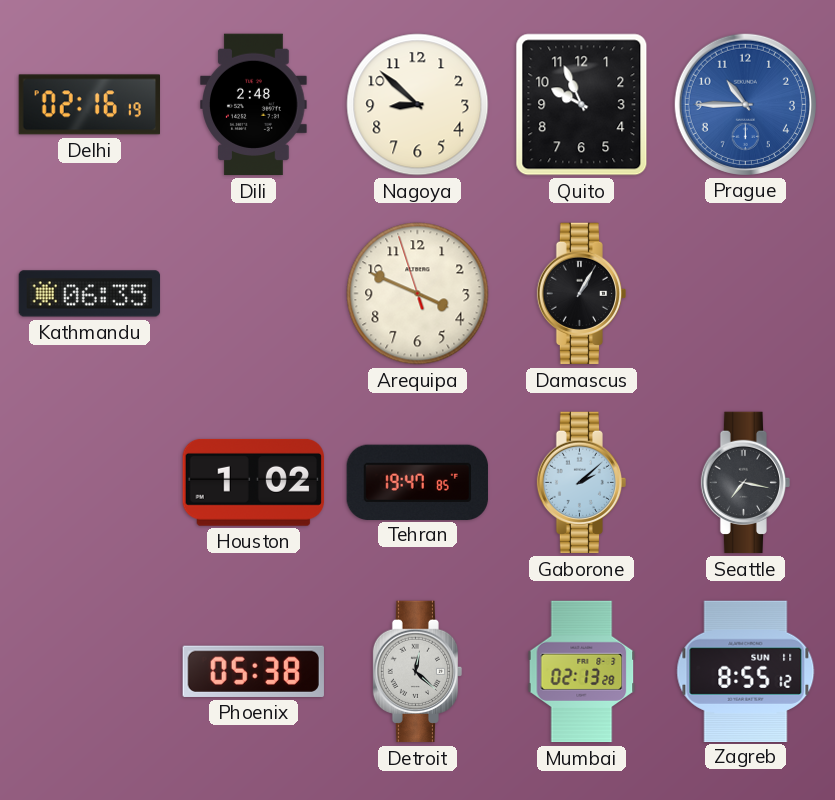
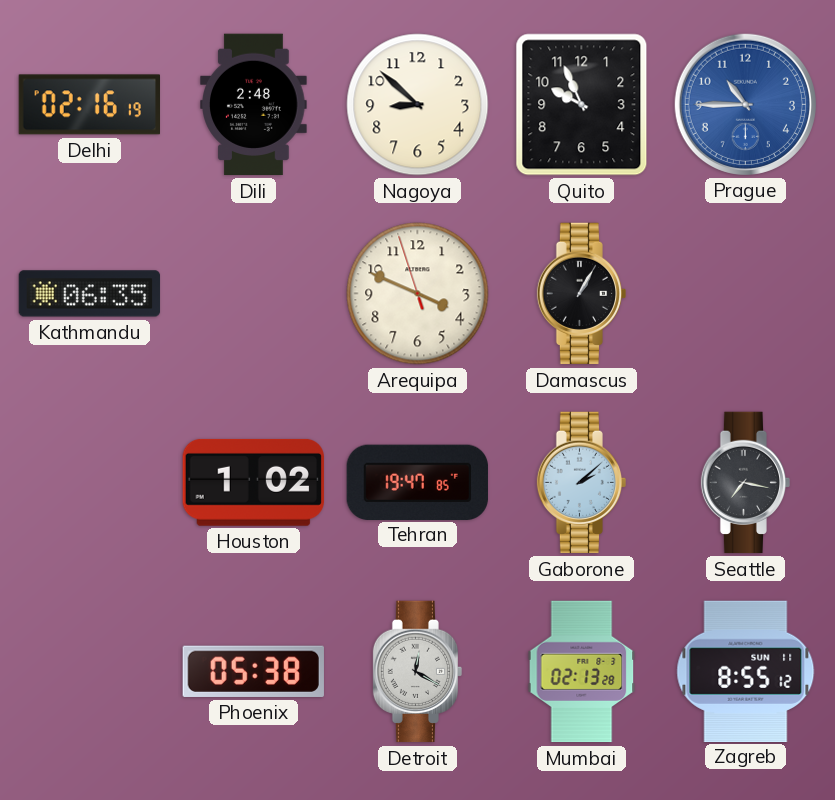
Detroit: 12:22 -> 12:20
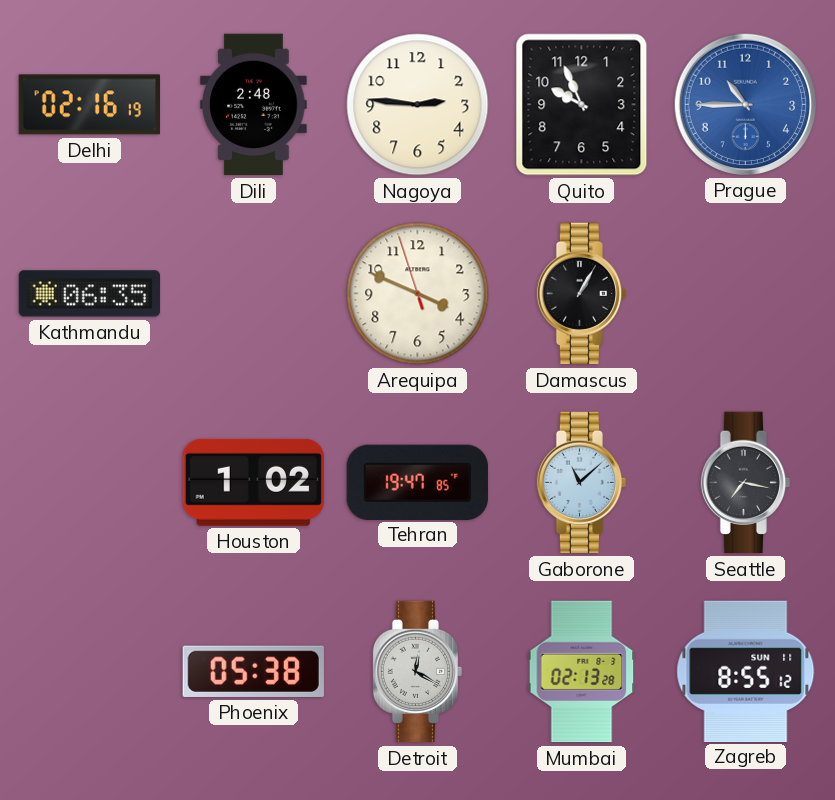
Nagoya: 8:52 -> 2:46
Gaborone: 2:08 -> 11:08
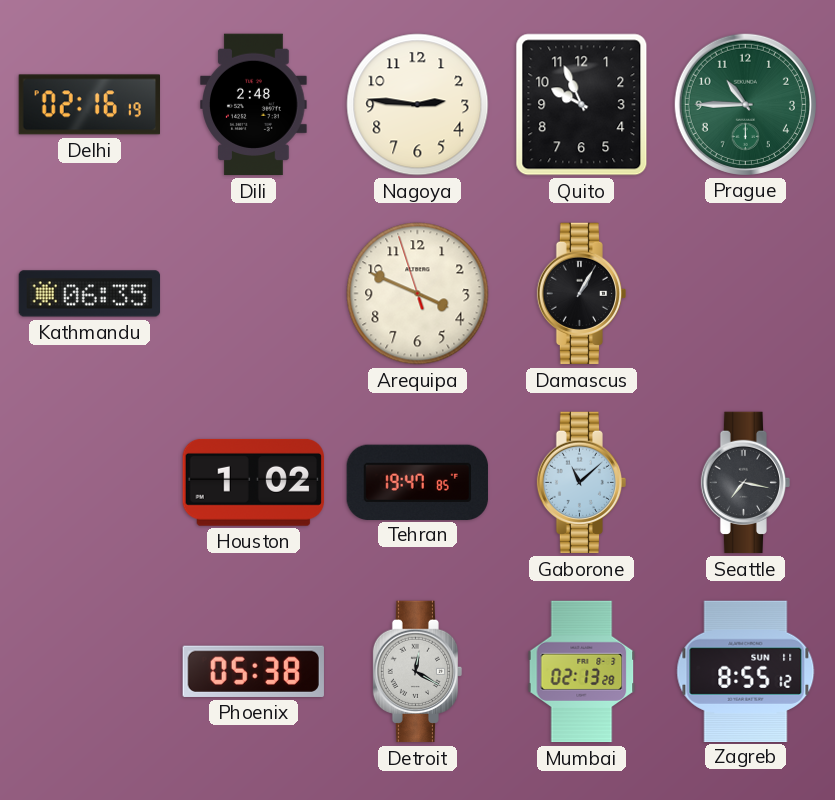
Prague dial: blue -> green
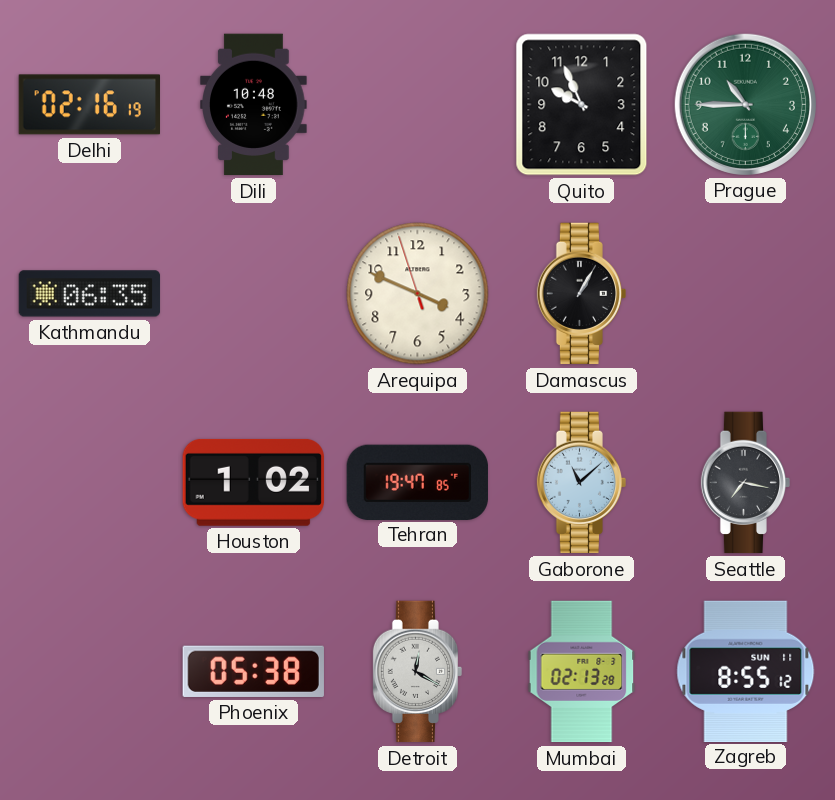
Dili: 2:48 -> 10:48
Nagoya: 2:46 -> none
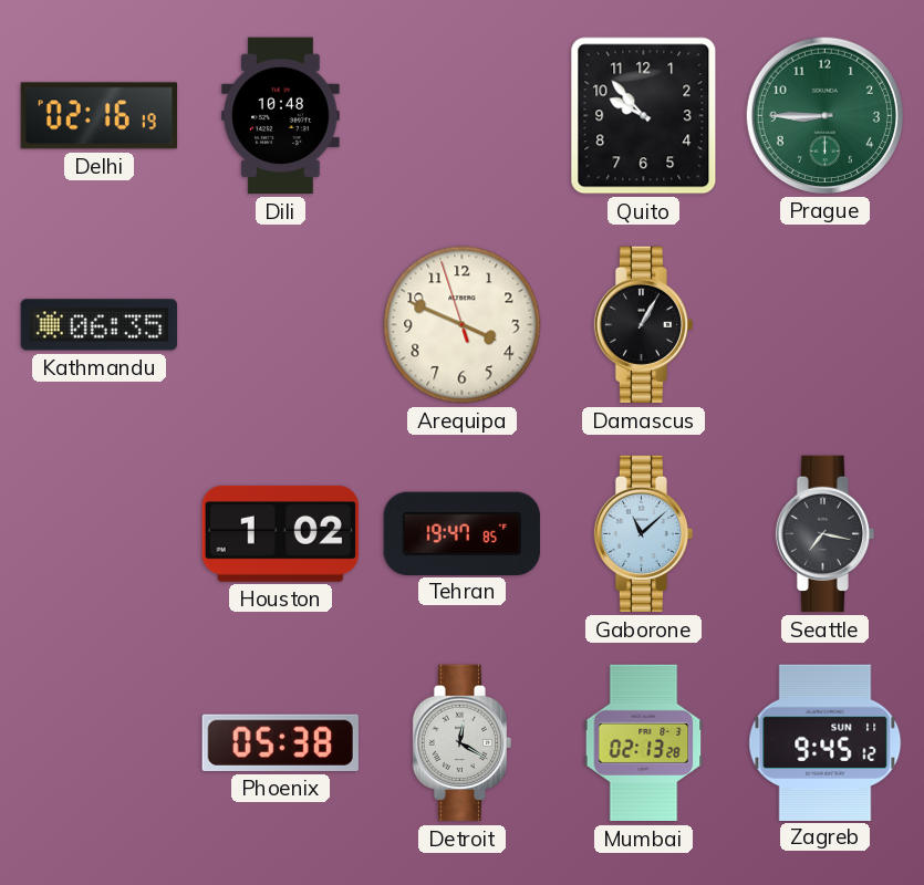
Quito: 9:56 -> 9:53
Prague: 10:45 -> 8:45
Zagreb: 8:55 -> 9:45
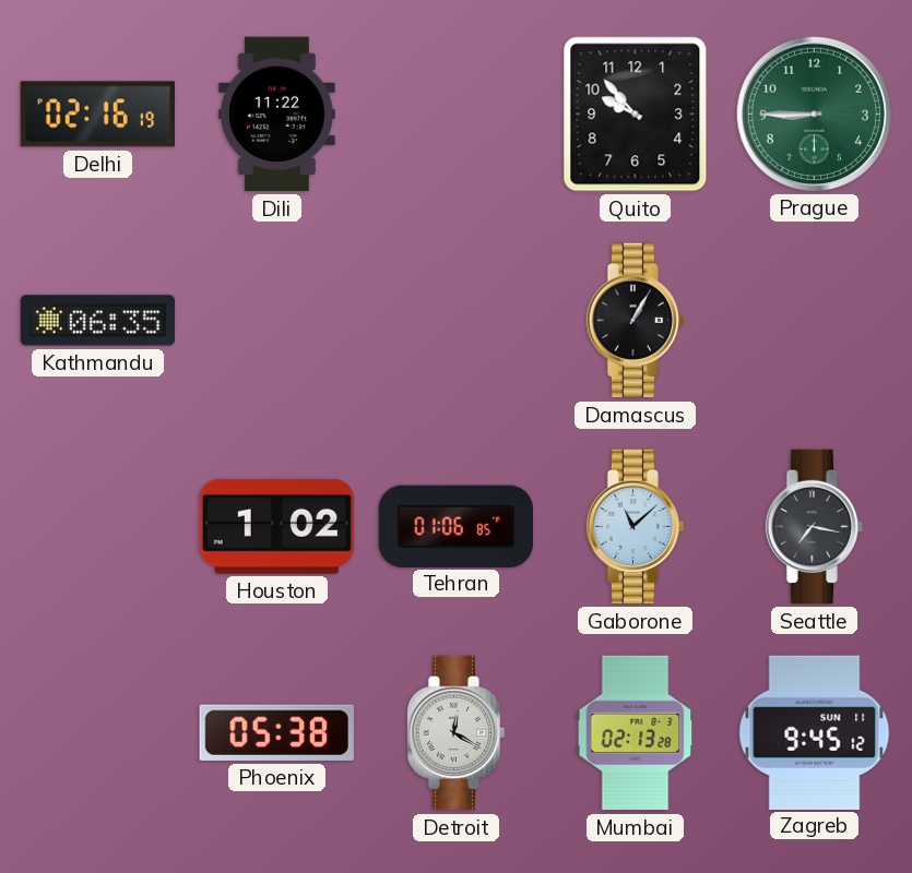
Dili: 10:48 -> 11:22
Arequipa: 3:48 -> none
Tehran: 19:47 -> 01:06
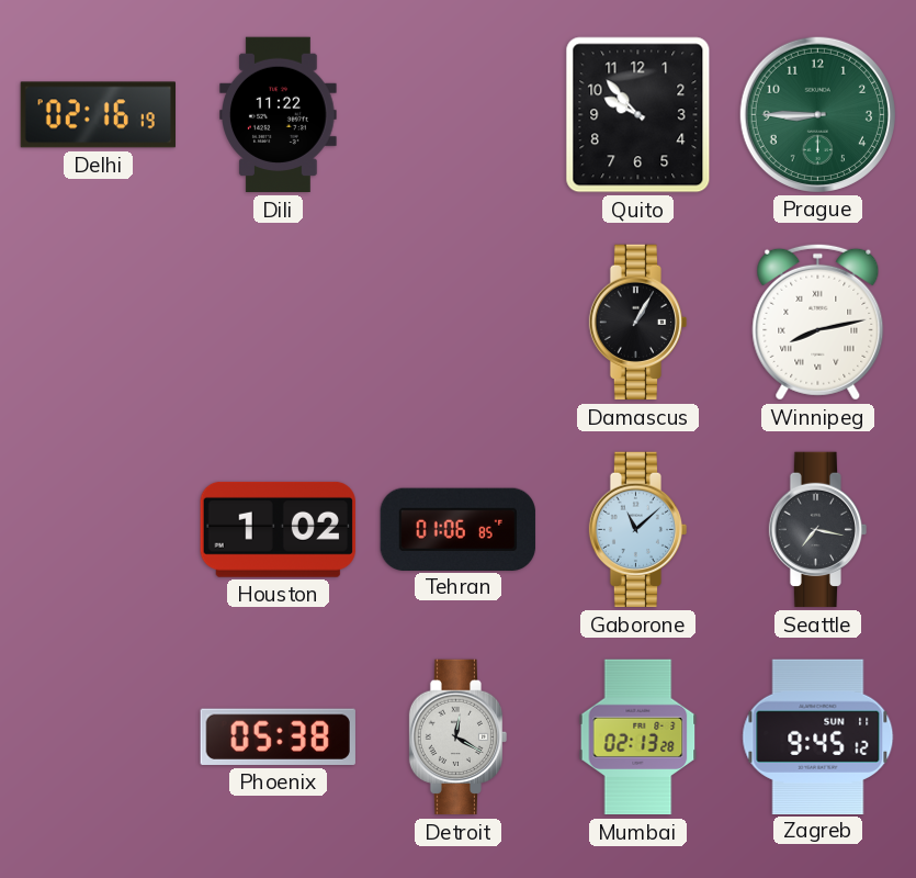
Kathmandu: 06:35 -> none
Winnipeg: none -> 8:13
